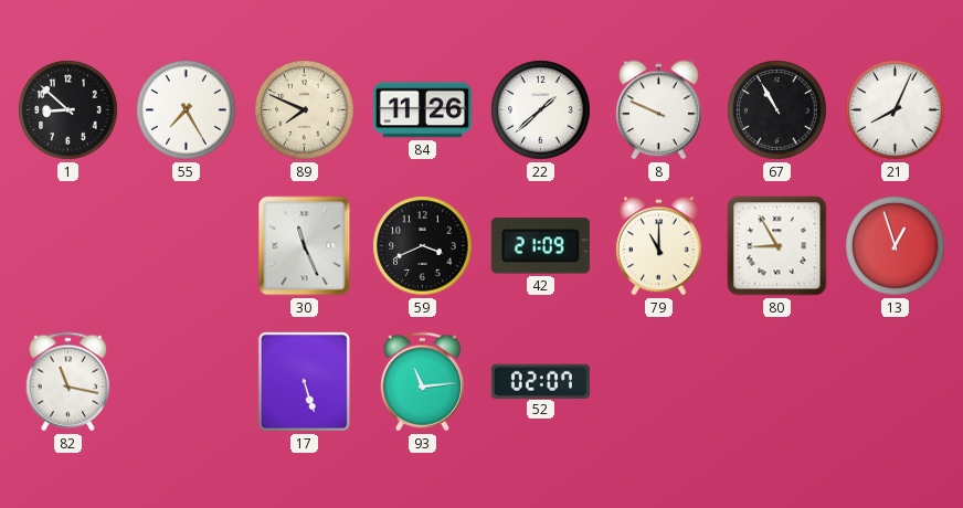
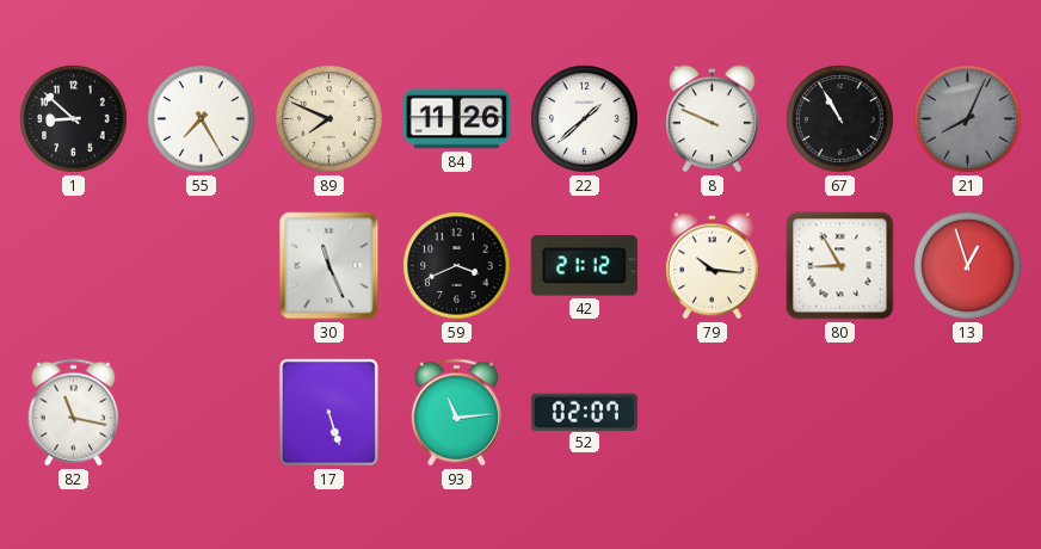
21 dial: white -> grey
42: 21:09 -> 21:12
79: 11:00 -> 10:16
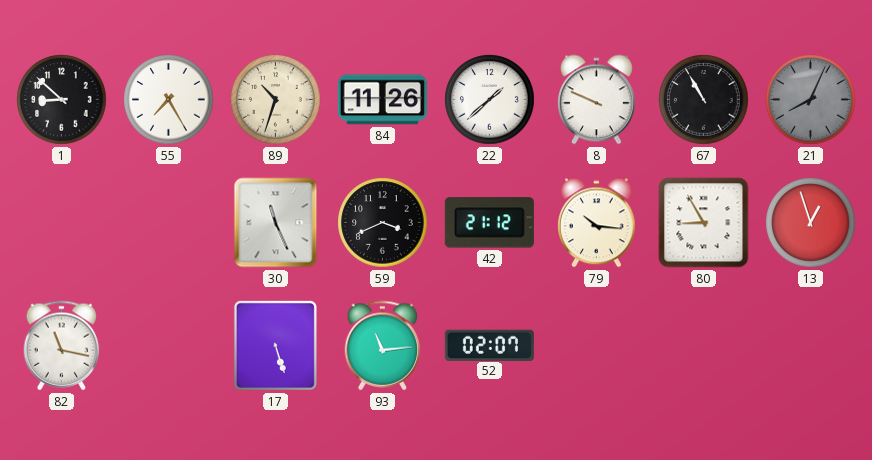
89: 7:49 -> 10:33
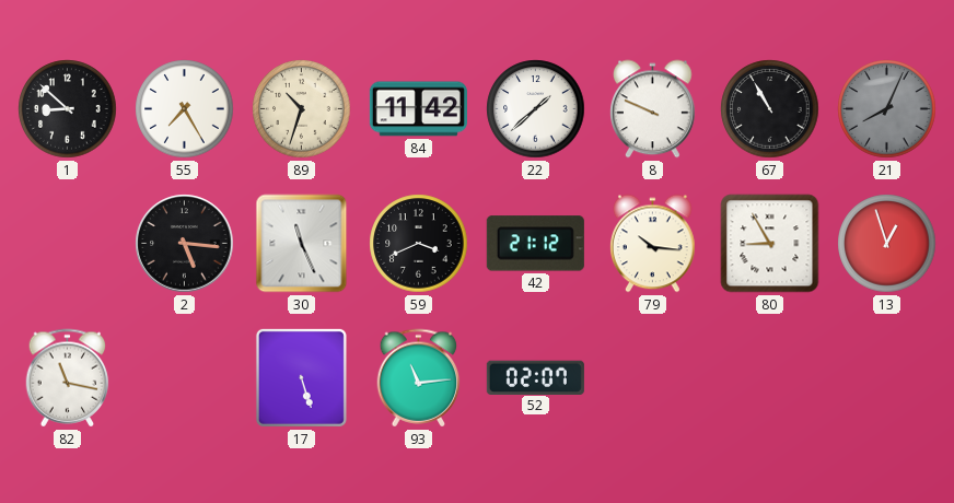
84: 11:26 -> 11:42
2: none -> 5:16
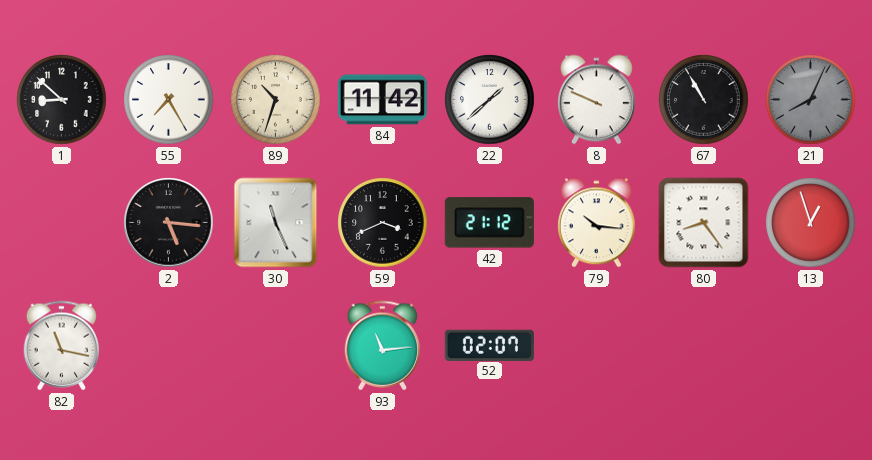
80: 8:55 -> 8:24
17: 5:27 -> none
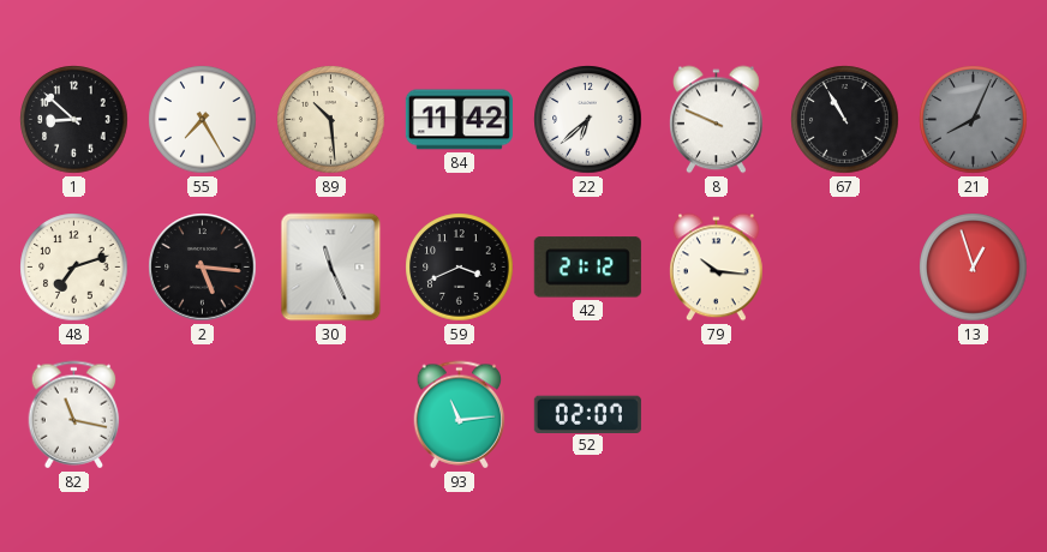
89: 10:33 -> 10:29
22: 1:38 -> 6:38
48: none -> 7:12
80: 8:24 -> none
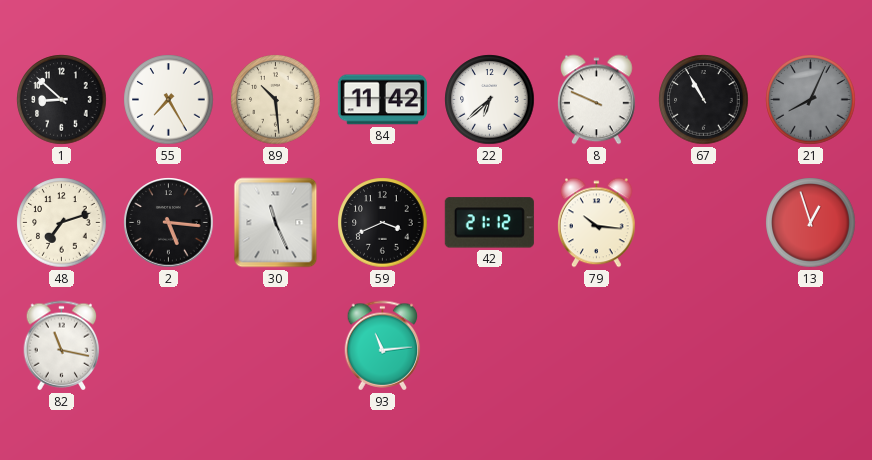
52: 02:07 -> none
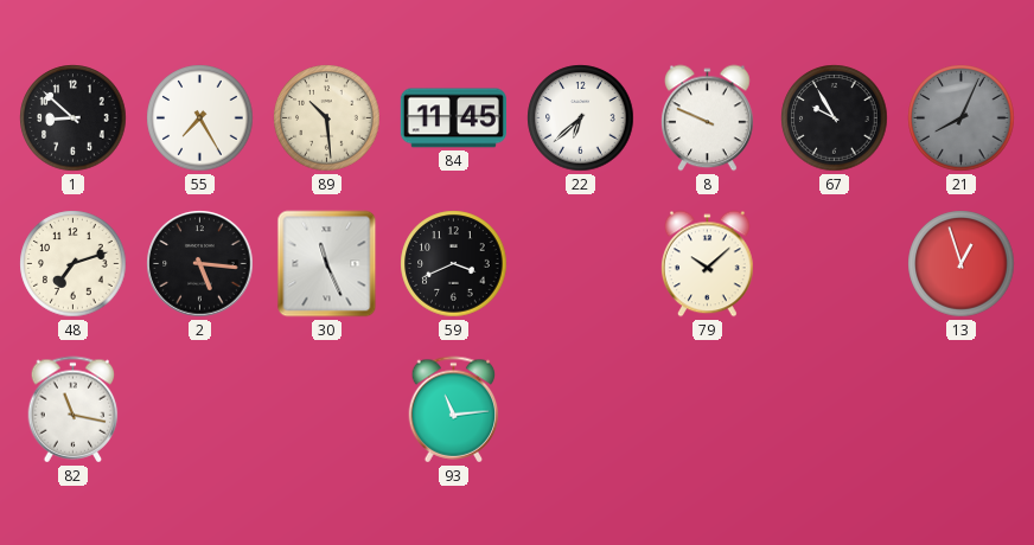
84: 11:42 -> 11:45
67: 10:55 -> 9:55
42: 21:12 -> none
79: 10:16 -> 10:08
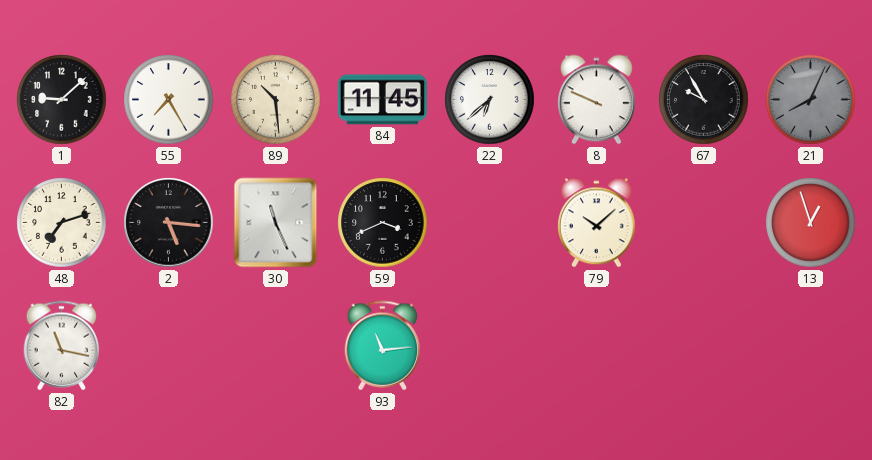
1: 8:52 -> 9:08
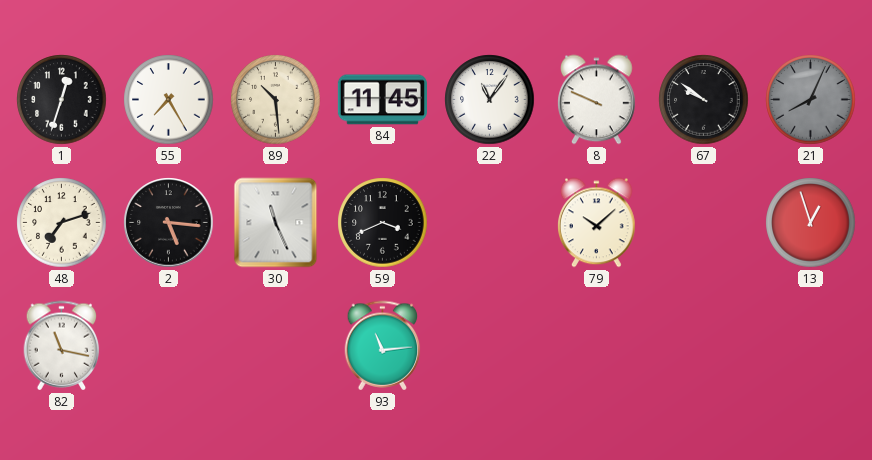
1: 9:08 -> 12:33
22: 6:38 -> 11:06
67: 9:55 -> 9:51
